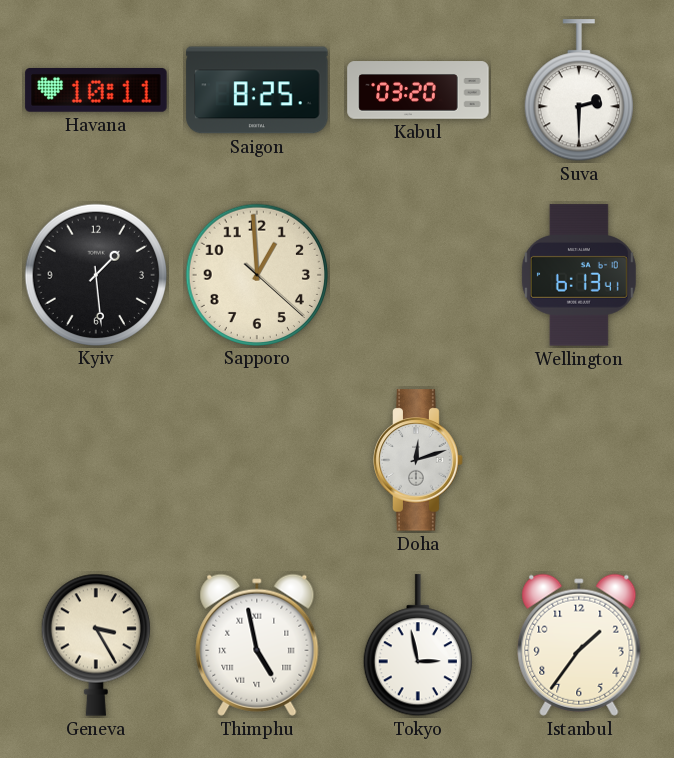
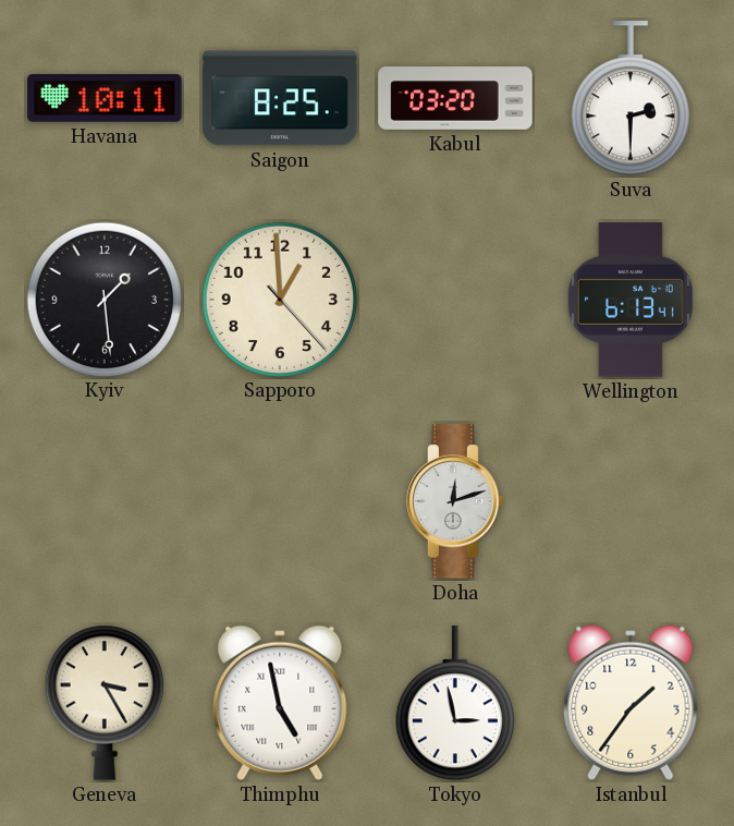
Sapporo: 12:59:22 -> 12:59:23
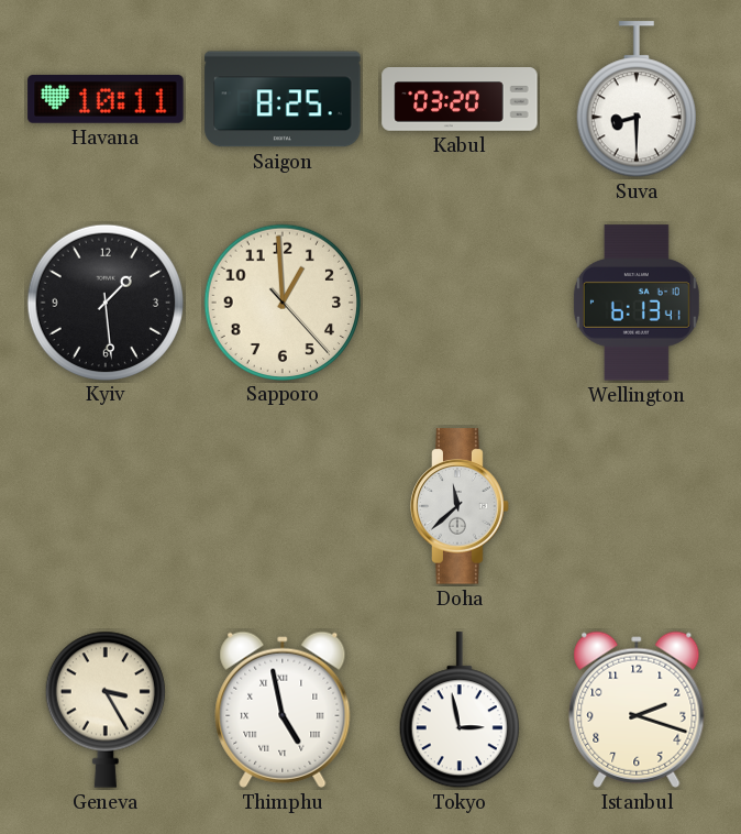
Suva: 2:30 -> 8:30
Doha: 12:12 -> 11:38
Istanbul: 1:36 -> 2:18
